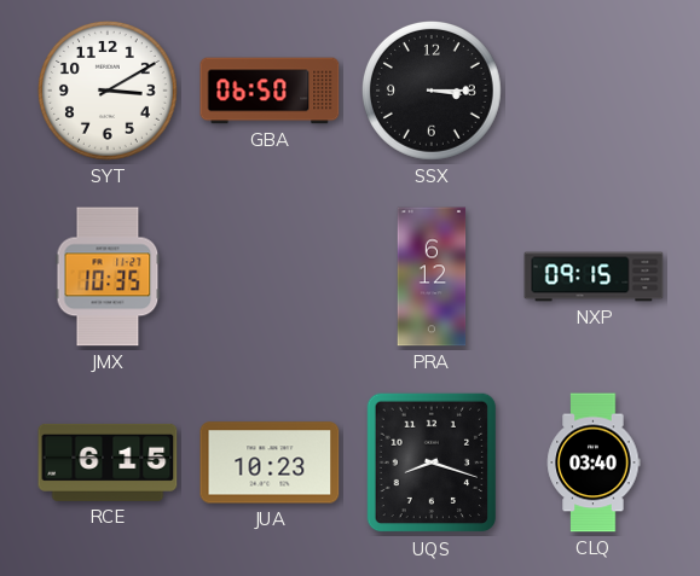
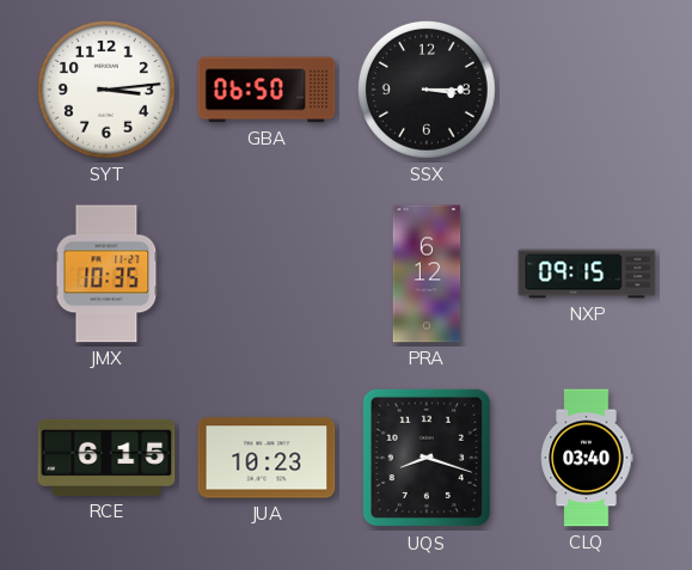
SYT: 3:10 -> 3:14
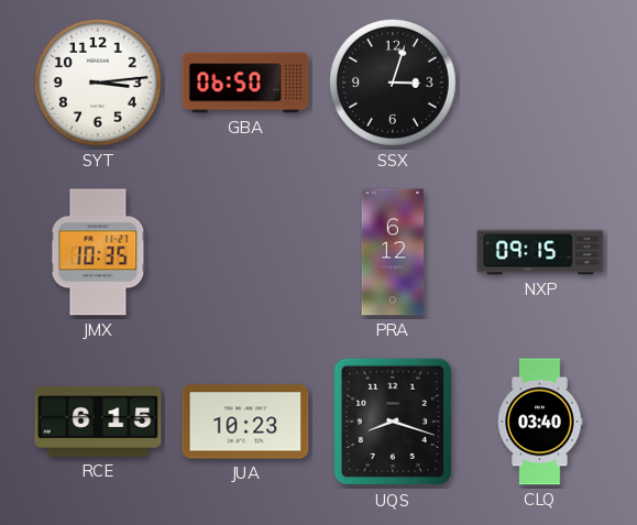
SSX: 3:15 -> 3:03
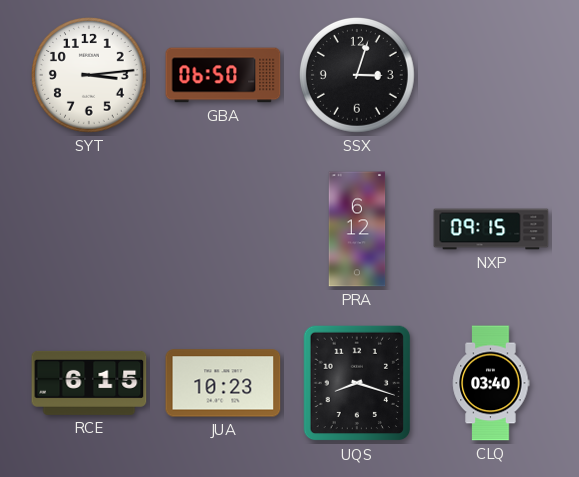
JMX: 10:35 -> none
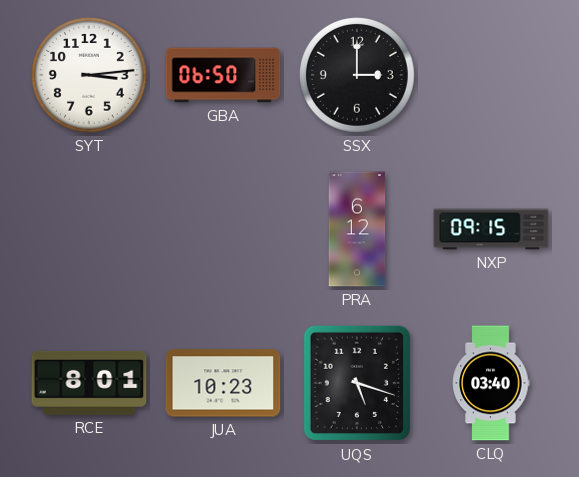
SSX: 3:03 -> 3:00
RCE: 6:15 -> 8:01
UQS: 8:18 -> 5:18
